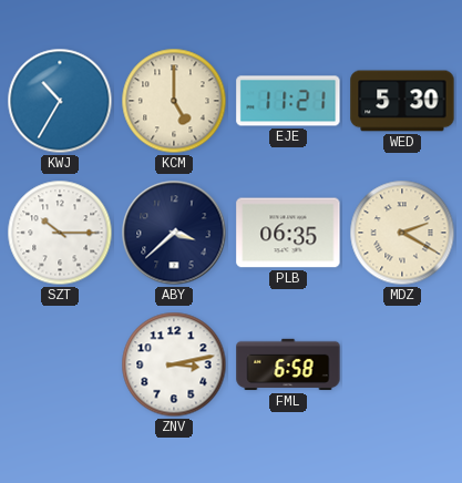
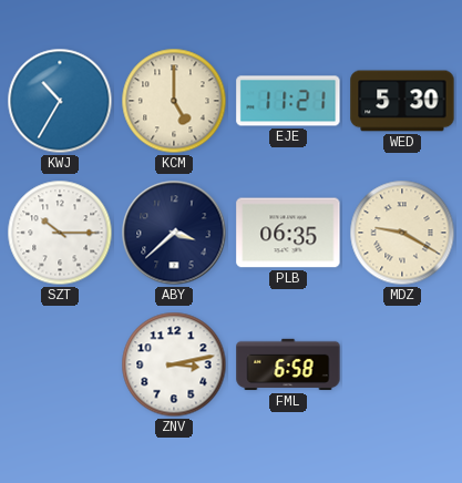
MDZ: 2:20 -> 9:20
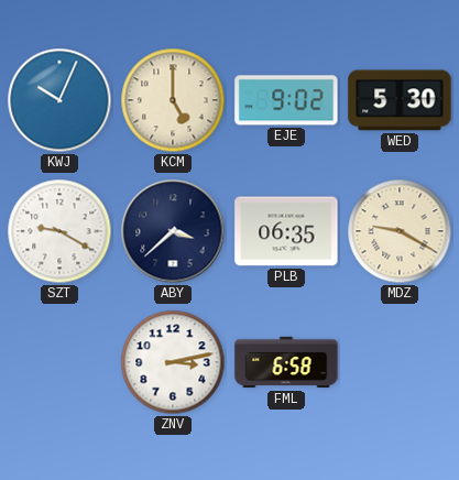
KWJ: 10:35 -> 10:04
EJE: 11:21 -> 9:02
SZT: 10:15 -> 9:20
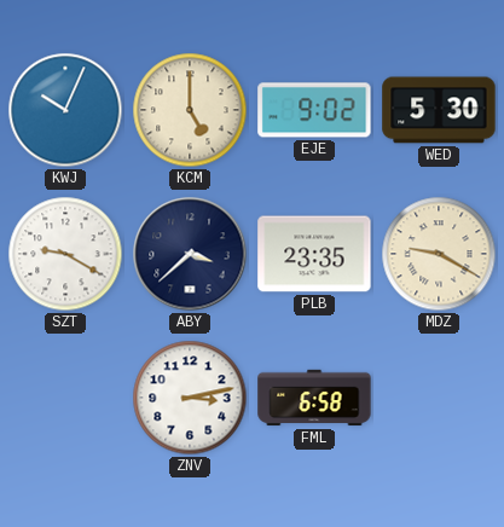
PLB: 06:35 -> 23:35
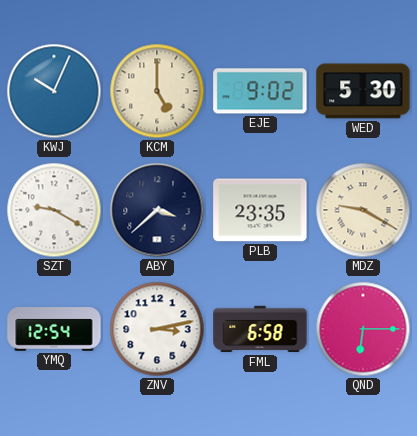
YMQ: none -> 12:54
QND: none -> 6:15
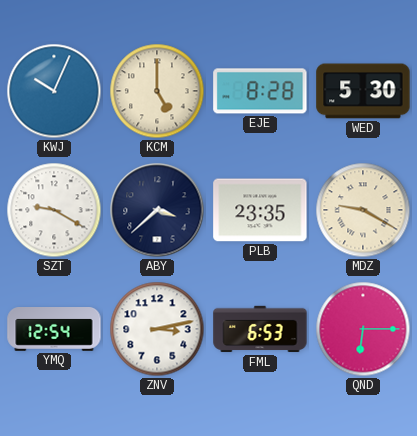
EJE: 9:02 -> 8:28
FML: 6:58 -> 6:53
